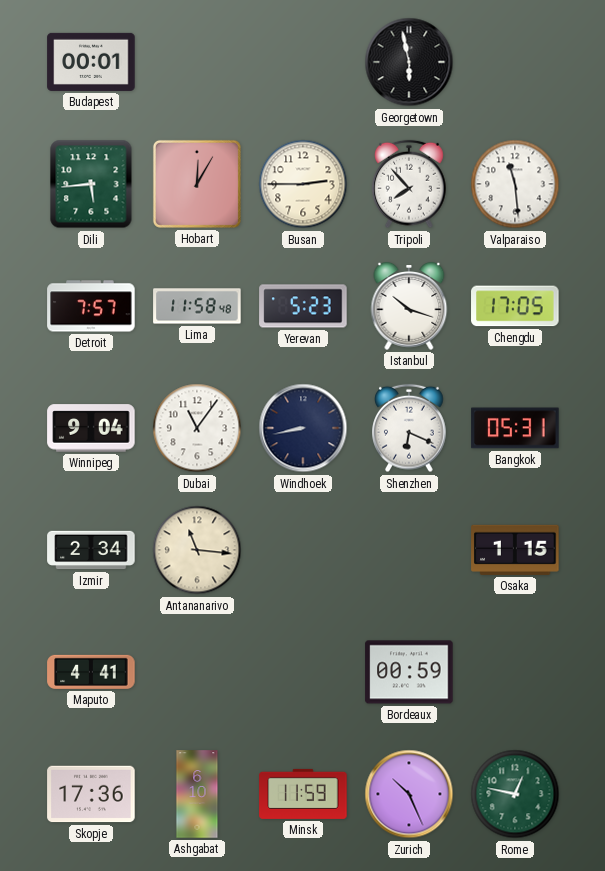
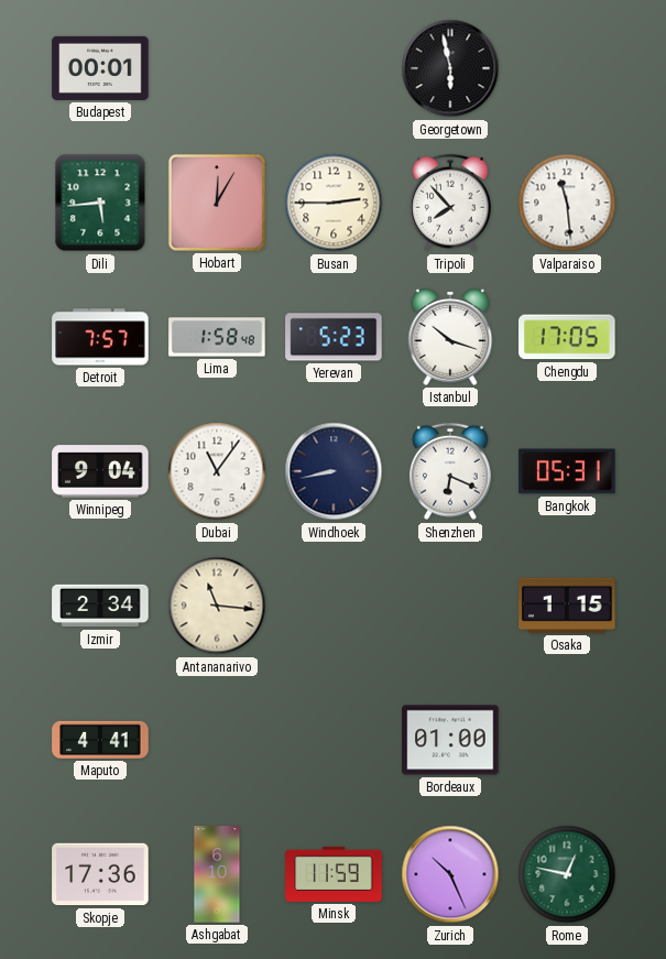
Lima: 11:58 -> 1:58
Bordeaux: 00:59 -> 01:00
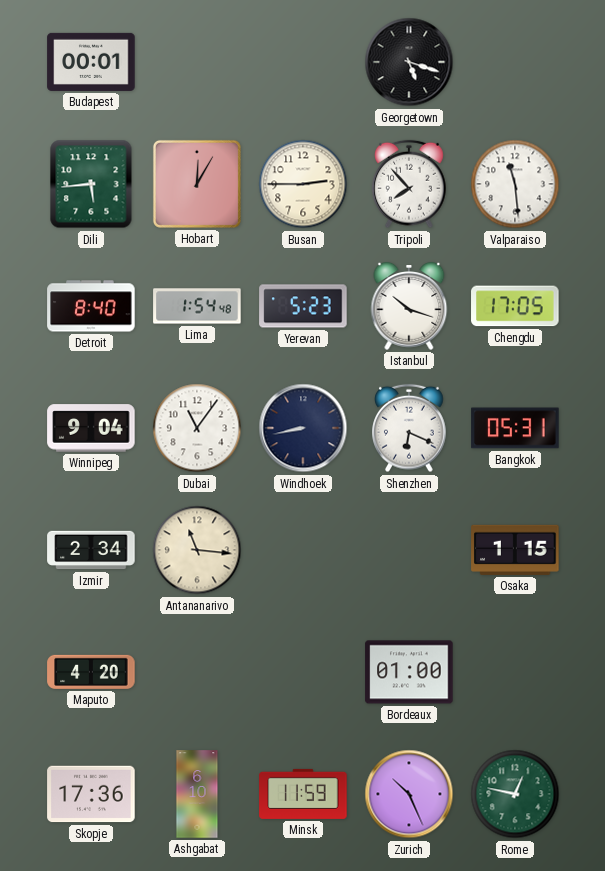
Georgetown: 5:58 -> 5:18
Detroit: 7:57 -> 8:40
Lima: 1:58 -> 1:54
Maputo: 4:41 -> 4:20
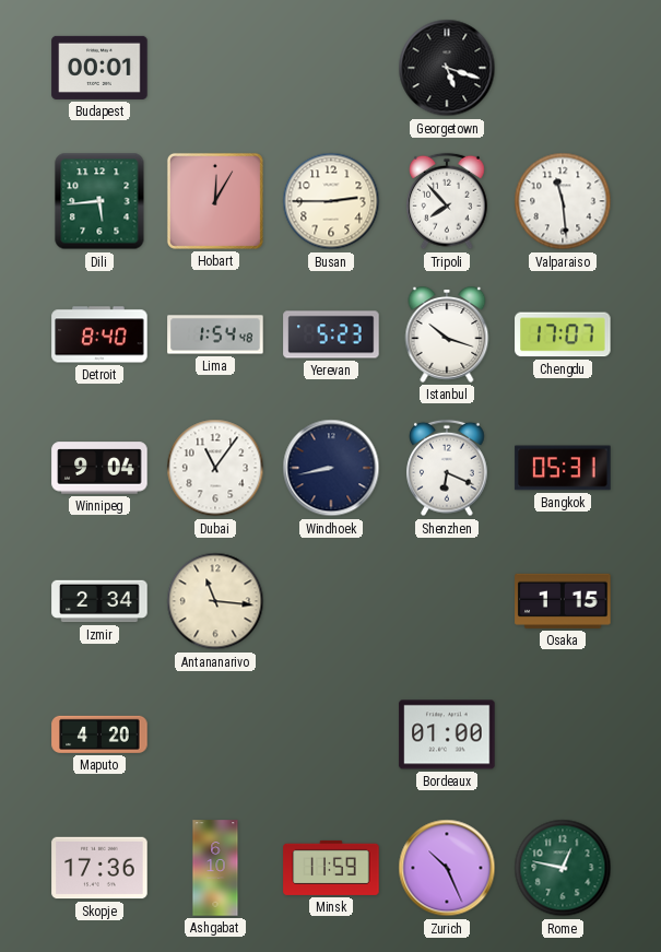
Chengdu: 17:05 -> 17:07
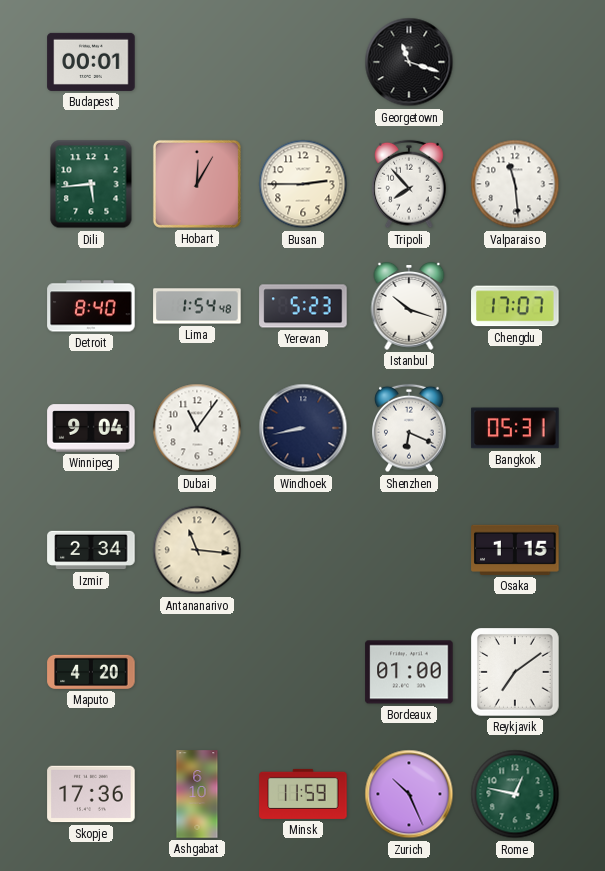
Georgetown: 5:18 -> 11:18
Reykjavik: none -> 7:09
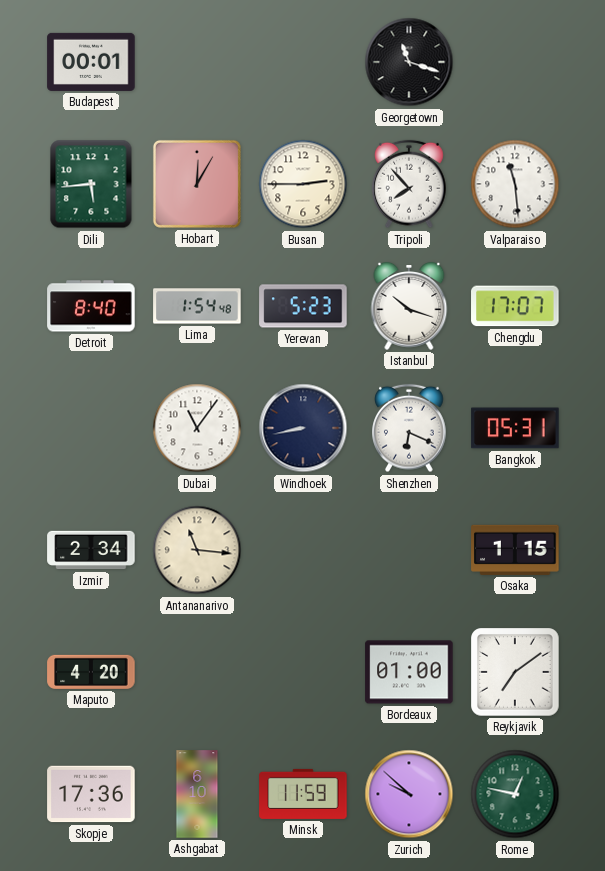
Winnipeg: 9:04 -> none
Zurich: 10:26 -> 9:52
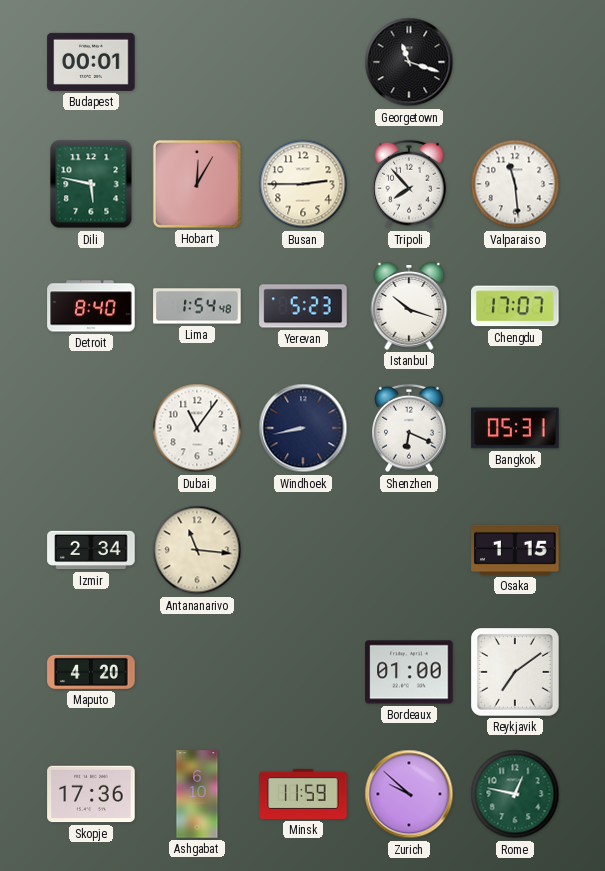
Dili: 5:44 -> 5:47
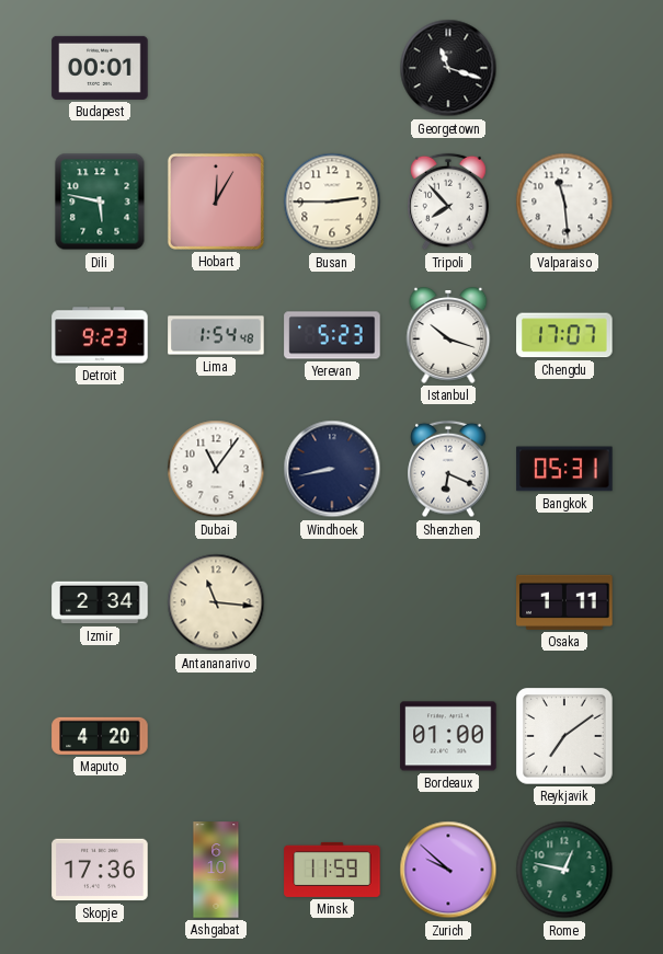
Detroit: 8:40 -> 9:23
Osaka: 1:15 -> 1:11
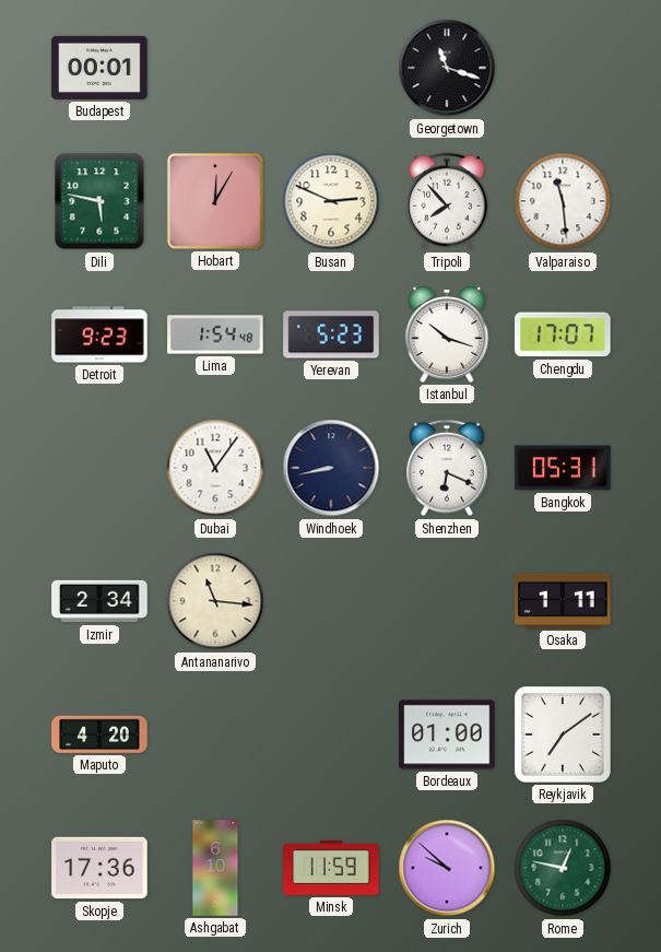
Busan: 2:45 -> 2:49
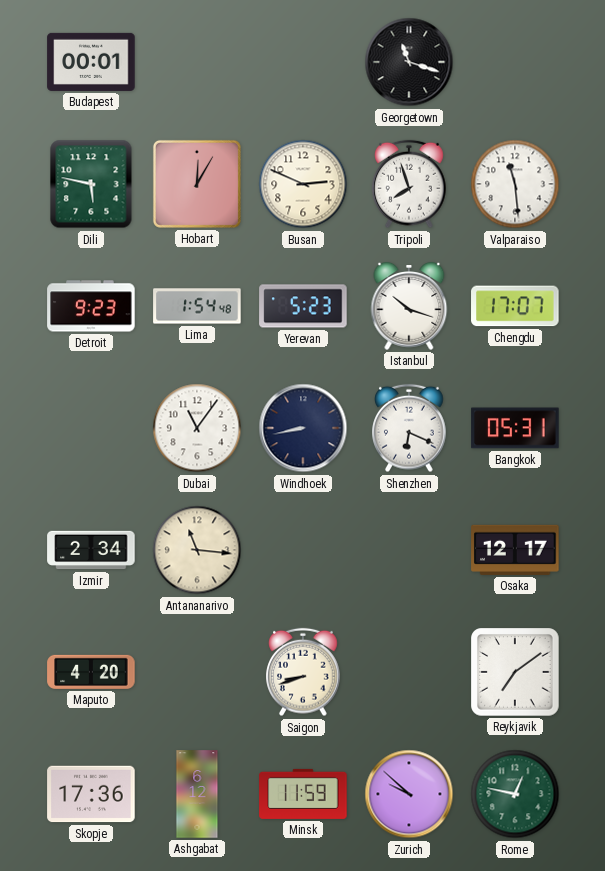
Tripoli: 7:53 -> 7:57
Osaka: 1:11 -> 12:17
Saigon: none -> 8:42
Bordeaux: 01:00 -> none
Ashgabat: 6:10 -> 6:12
